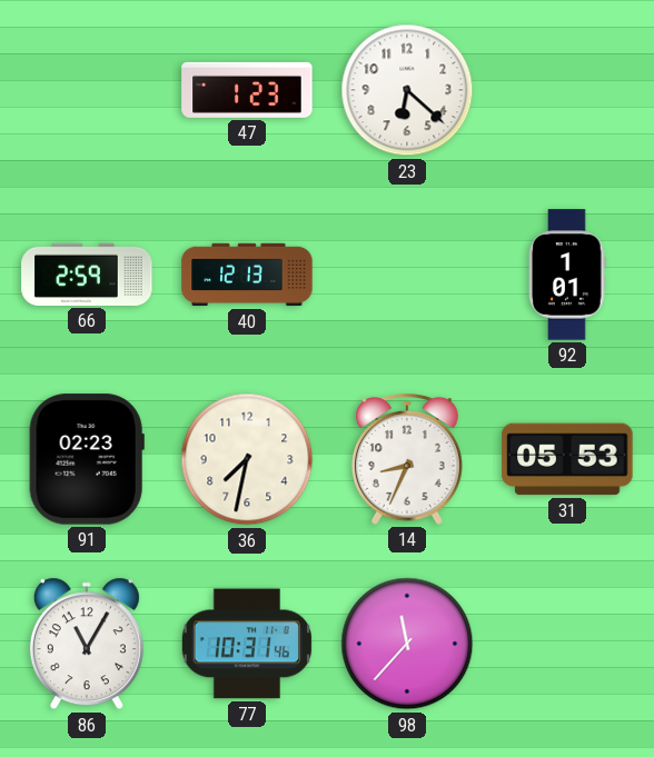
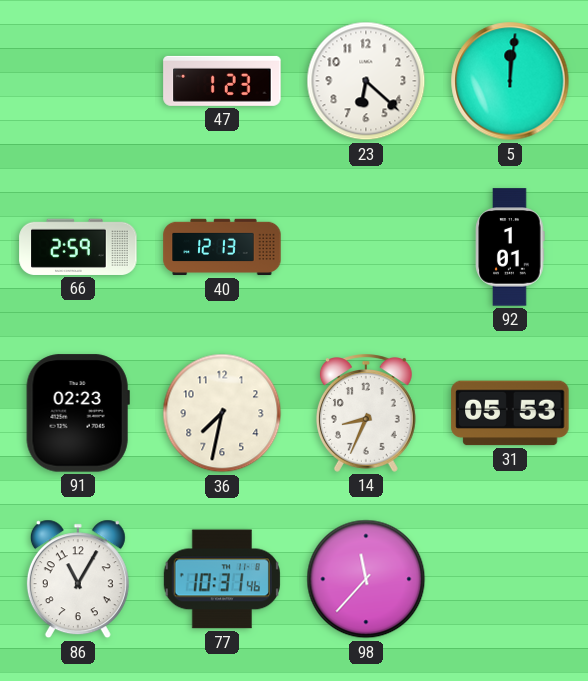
5: none -> 12:01
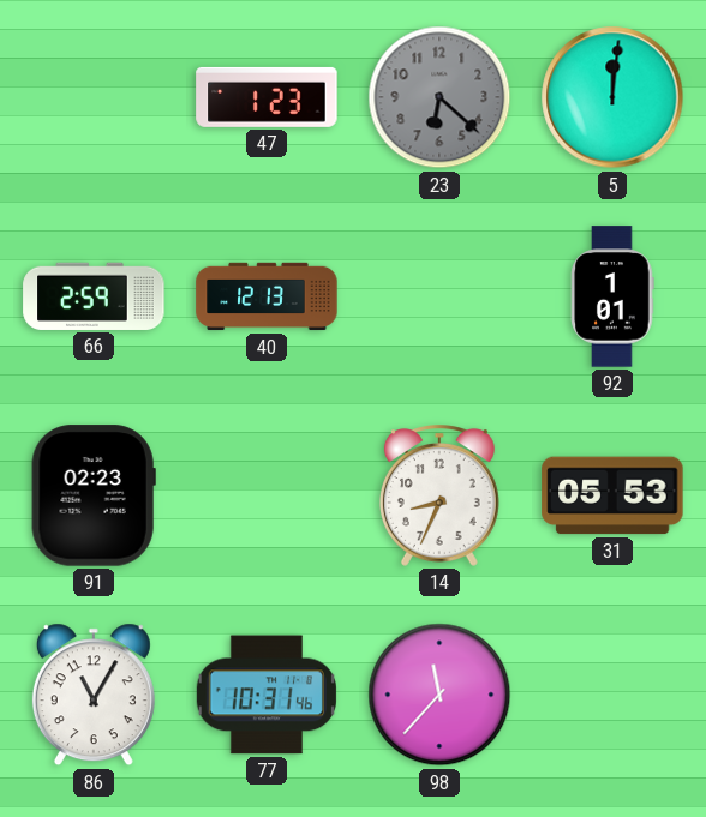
23 dial: white -> grey
36: 7:32 -> none
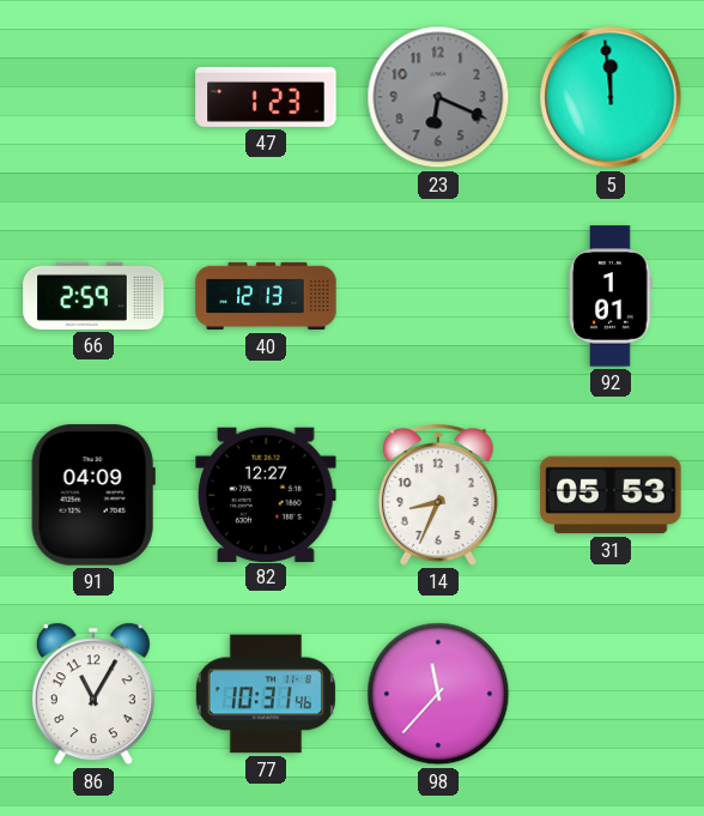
23: 6:22 -> 6:19
5: 12:01 -> 11:59
91: 02:23 -> 04:09
82: none -> 12:27
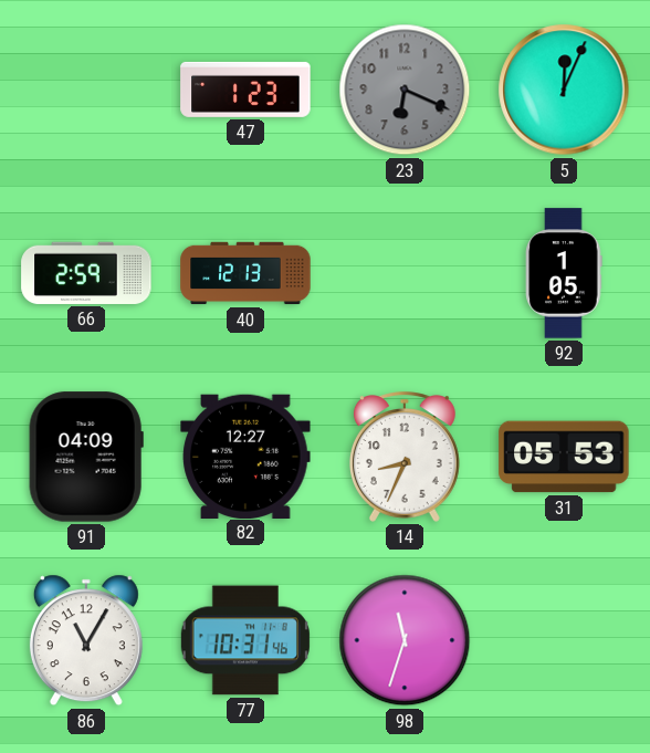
5: 11:59 -> 12:04
92: 1:01 -> 1:05
98: 11:37 -> 11:33
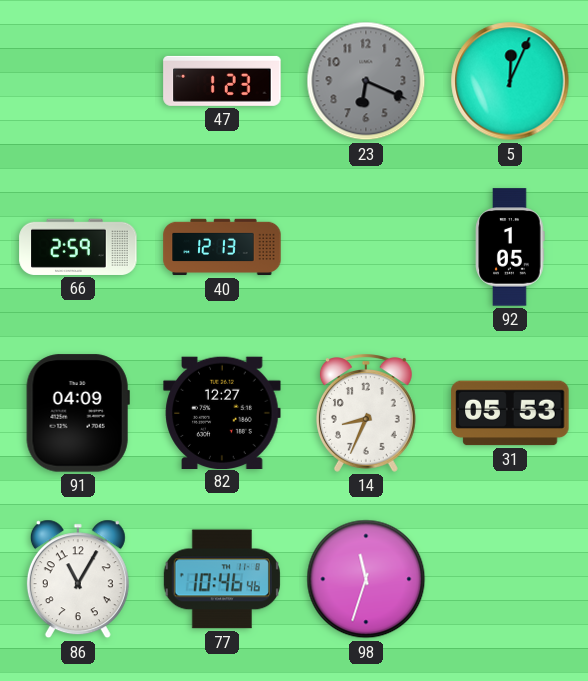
77: 10:31 -> 10:46
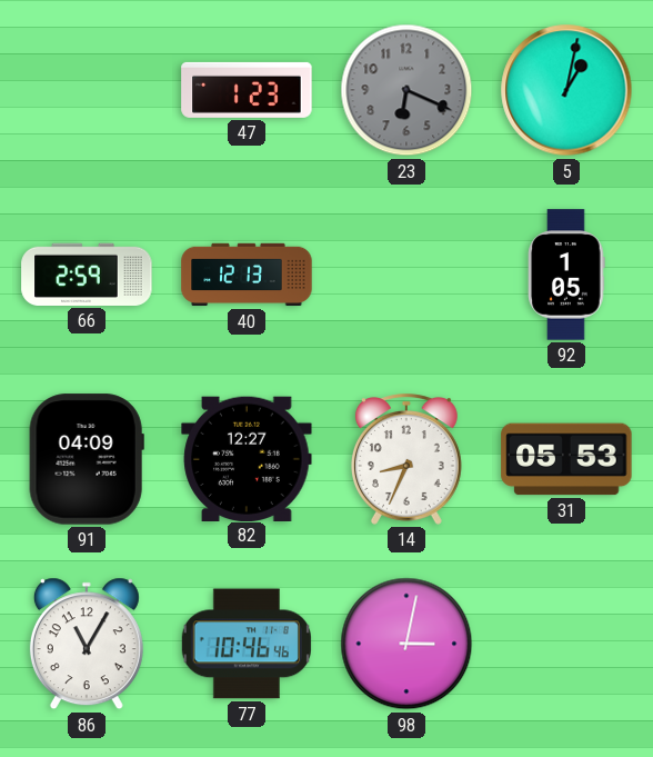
5: 12:04 -> 1:02
98: 11:33 -> 3:02
